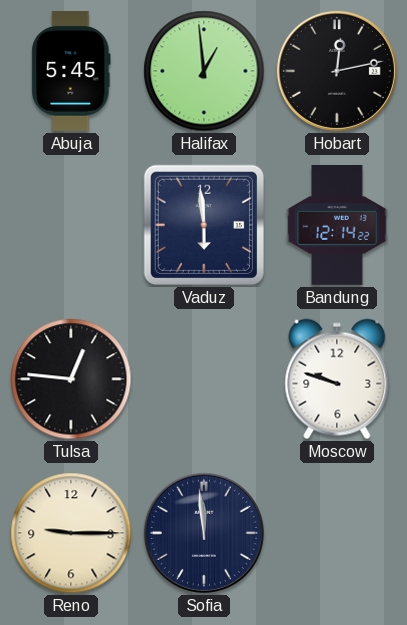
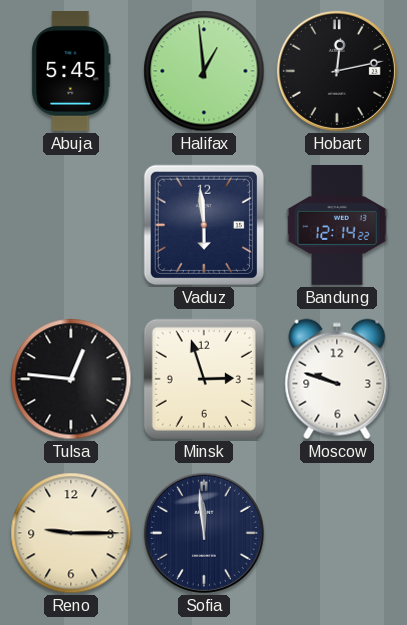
Minsk: none -> 2:57
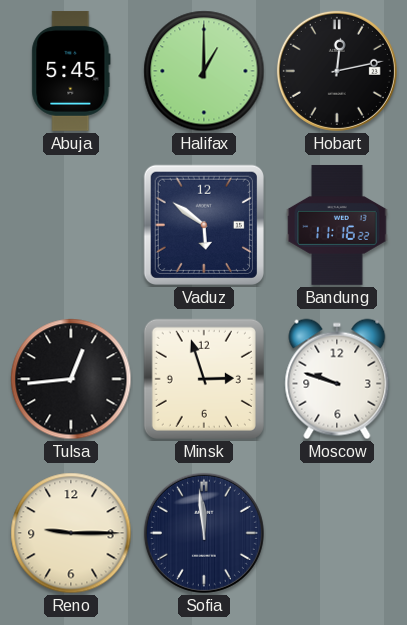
Halifax: 12:59 -> 1:00
Vaduz: 5:59 -> 5:51
Bandung: 12:14 -> 11:16
Tulsa: 12:46 -> 12:44
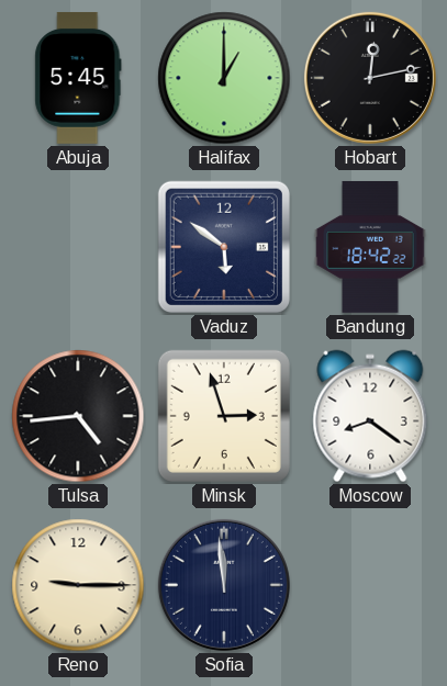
Bandung: 11:16 -> 18:42
Tulsa: 12:44 -> 4:44
Moscow: 9:48 -> 8:21
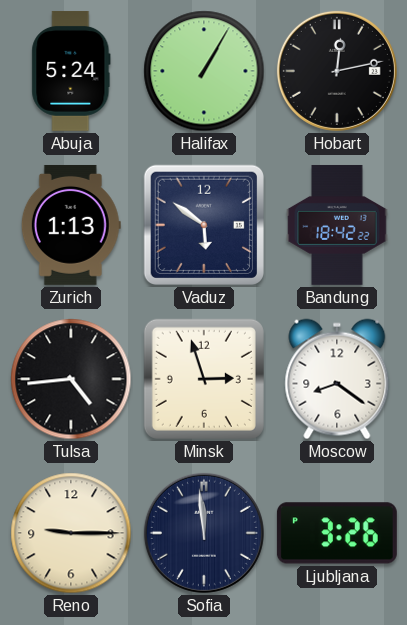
Abuja: 5:45 -> 5:24
Halifax: 1:00 -> 1:05
Zurich: none -> 1:13
Ljubljana: none -> 3:26
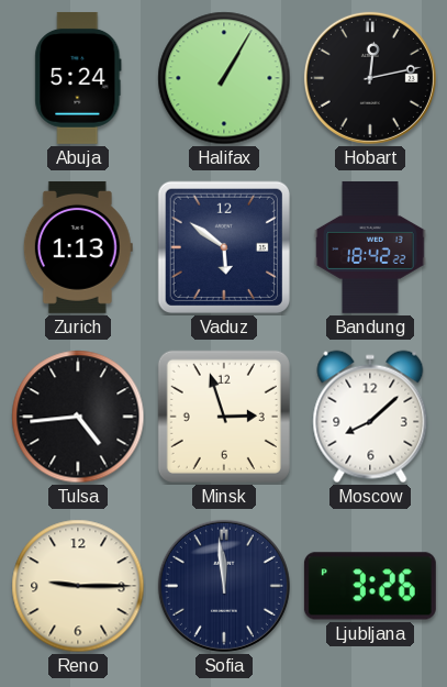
Moscow: 8:21 -> 8:08
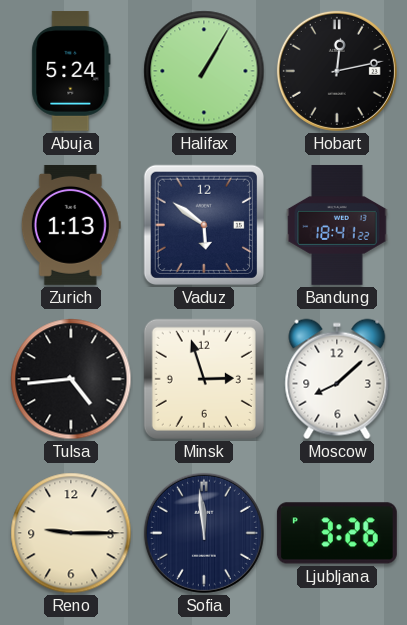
Bandung: 18:42 -> 18:41
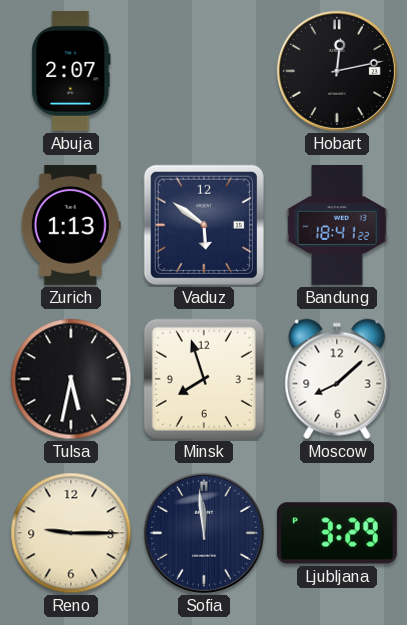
Abuja: 5:24 -> 2:07
Halifax: 1:05 -> none
Tulsa: 4:44 -> 5:32
Minsk: 2:57 -> 7:57
Ljubljana: 3:26 -> 3:29
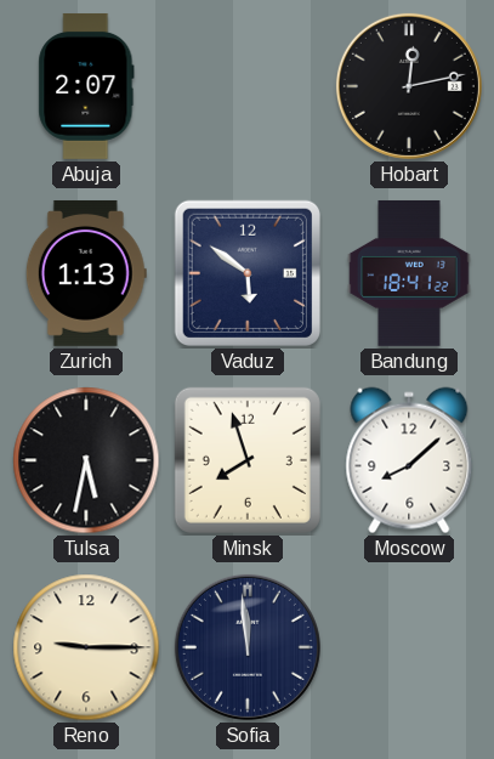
Ljubljana: 3:29 -> none
